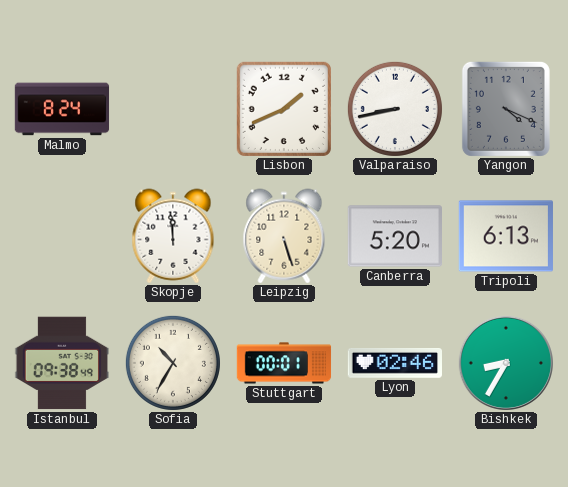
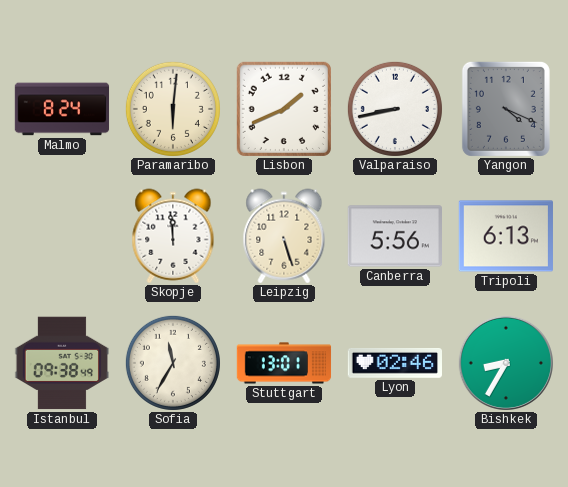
Paramaribo: none -> 6:01
Canberra: 5:20 -> 5:56
Sofia: 10:35 -> 11:35
Stuttgart: 00:01 -> 13:01
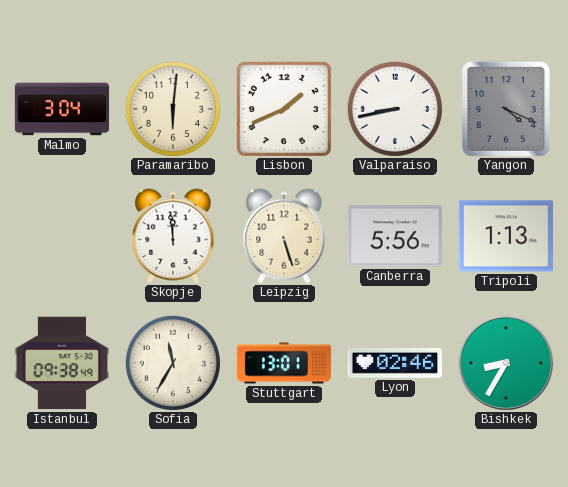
Malmo: 8:24 -> 3:04
Tripoli: 6:13 -> 1:13
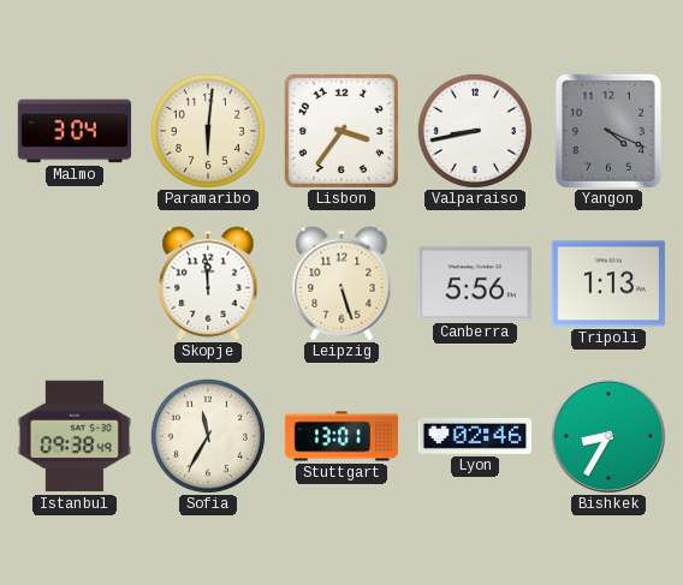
Lisbon: 1:41 -> 3:36
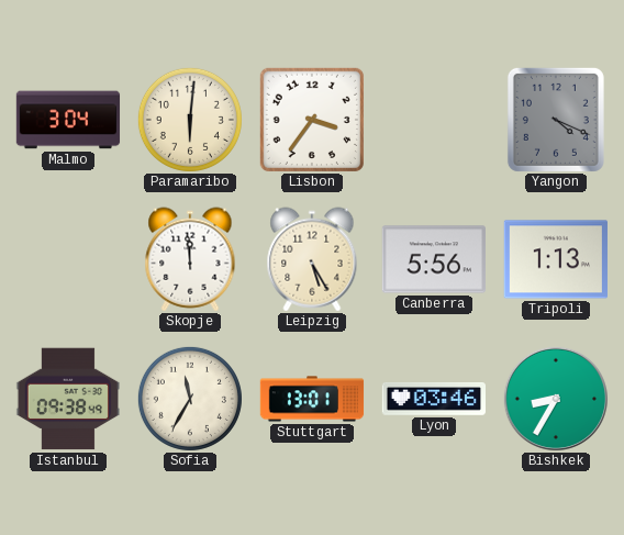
Valparaiso: 8:43 -> none
Leipzig: 5:27 -> 5:25
Lyon: 02:46 -> 03:46
